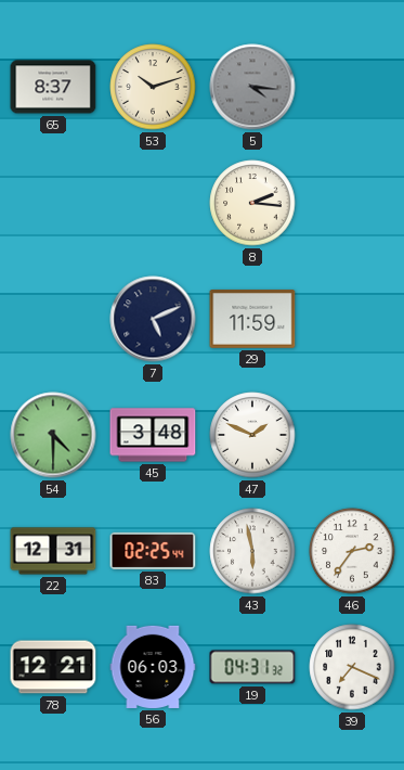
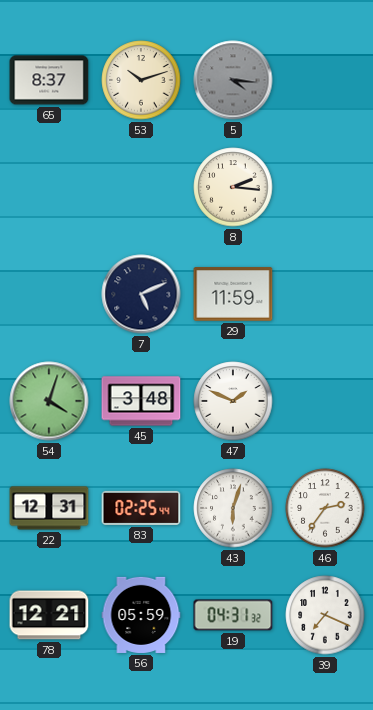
54: 4:30 -> 4:03
43: 5:58 -> 6:03
56: 06:03 -> 05:59
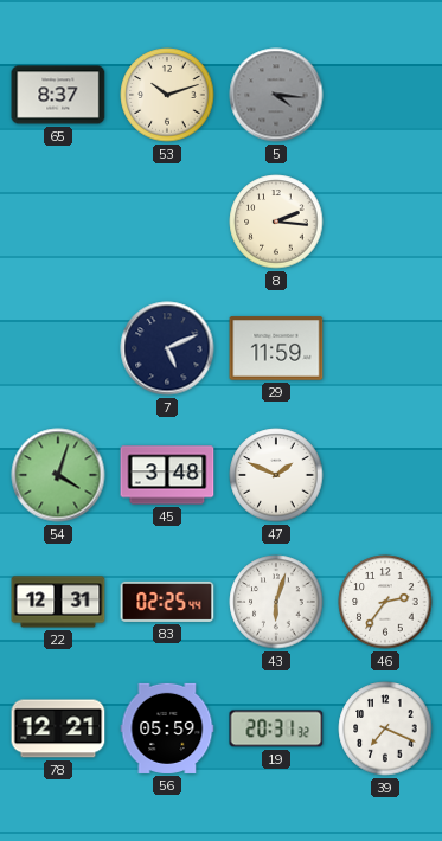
19: 04:31 -> 20:31
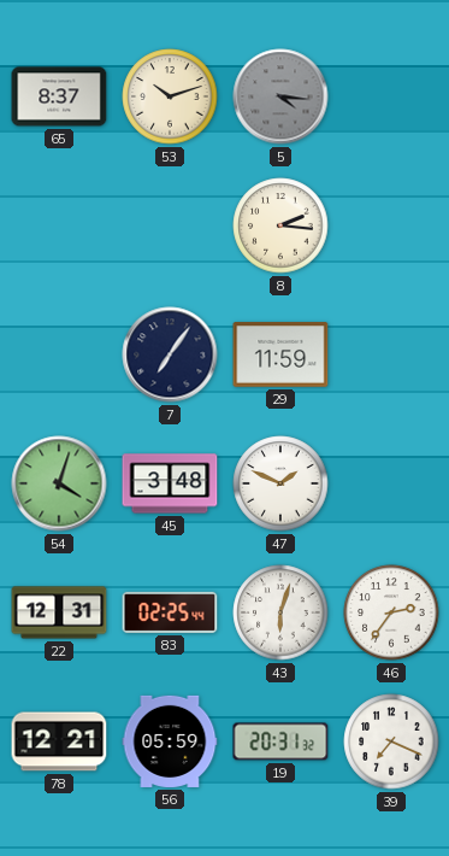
7: 5:11 -> 7:06
